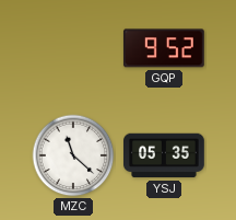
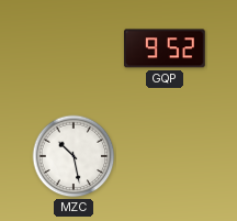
MZC: 11:22 -> 10:28
YSJ: 05:35 -> none
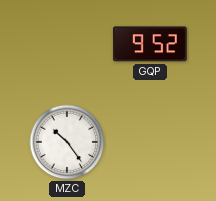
MZC: 10:28 -> 10:24
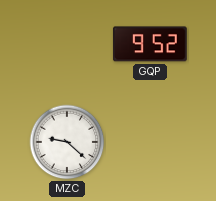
MZC: 10:24 -> 9:22
